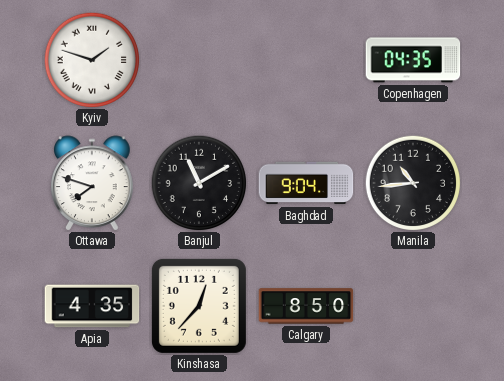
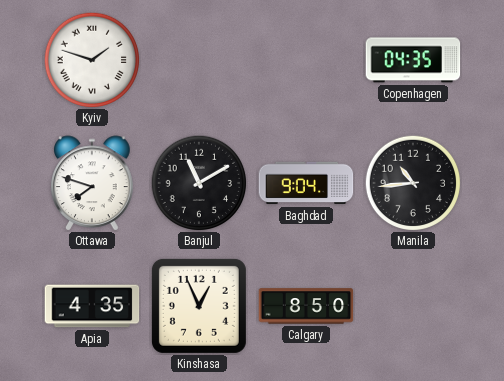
Kinshasa: 12:37 -> 12:56
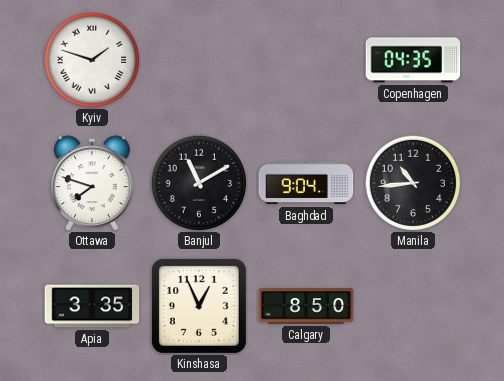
Apia: 4:35 -> 3:35
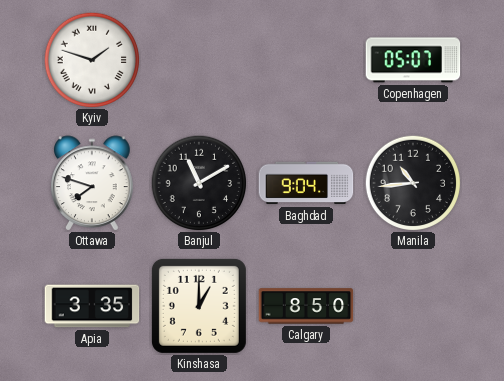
Copenhagen: 04:35 -> 05:07
Kinshasa: 12:56 -> 1:00
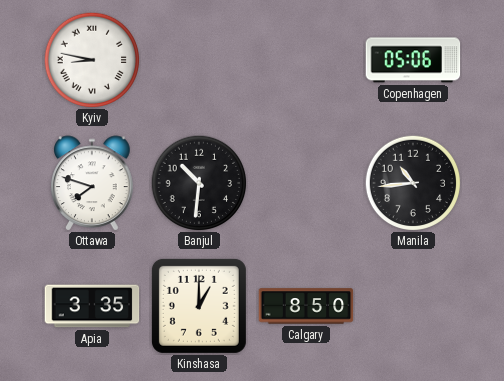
Kyiv: 1:48 -> 8:47
Copenhagen: 05:07 -> 05:06
Banjul: 11:10 -> 10:31
Baghdad: 9:04 -> none
